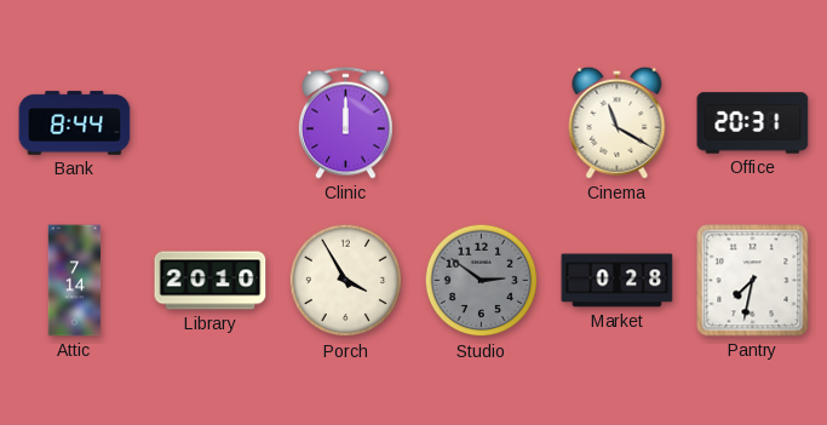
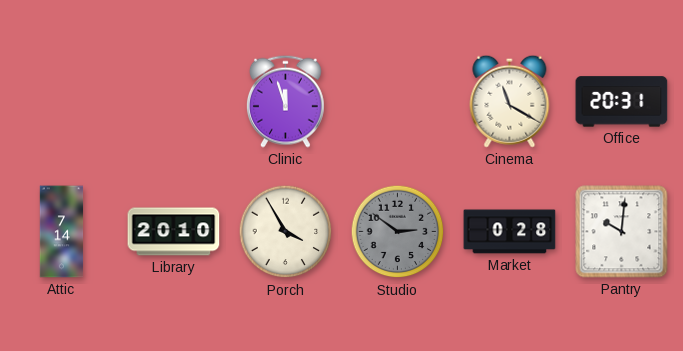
Bank: 8:44 -> none
Clinic: 12:00 -> 11:57
Pantry: 7:32 -> 10:01
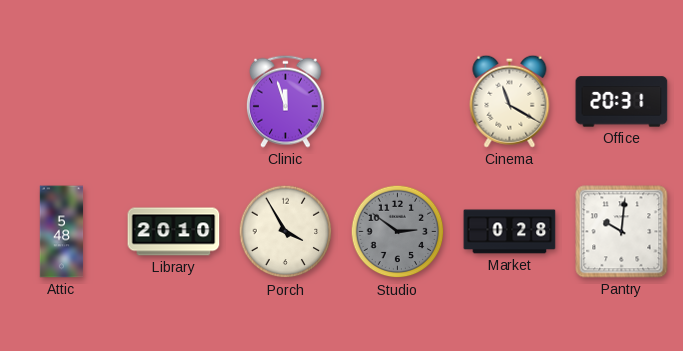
Attic: 7:14 -> 5:48
